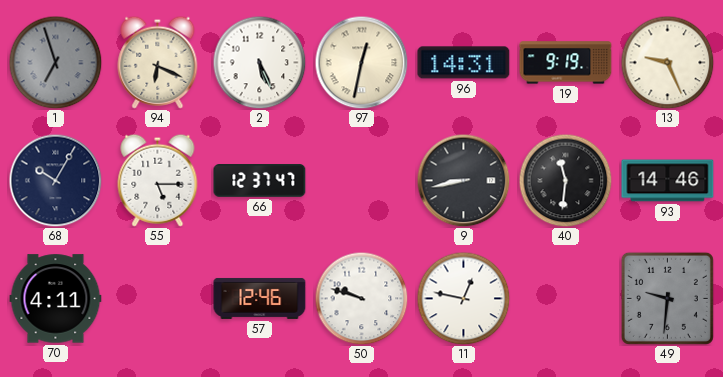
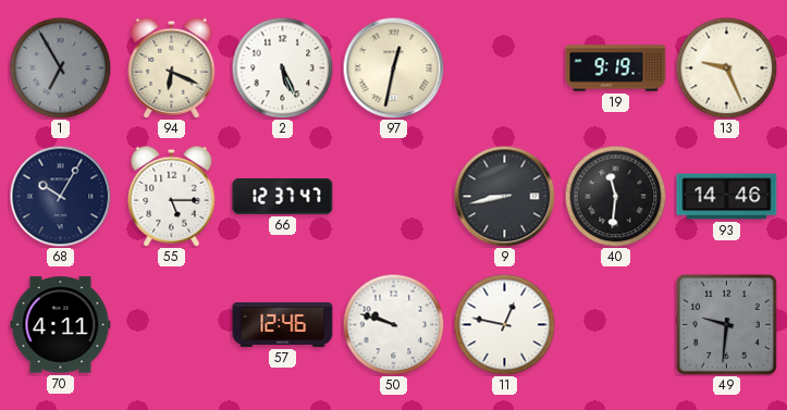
1: 6:57 -> 6:55
96: 14:31 -> none
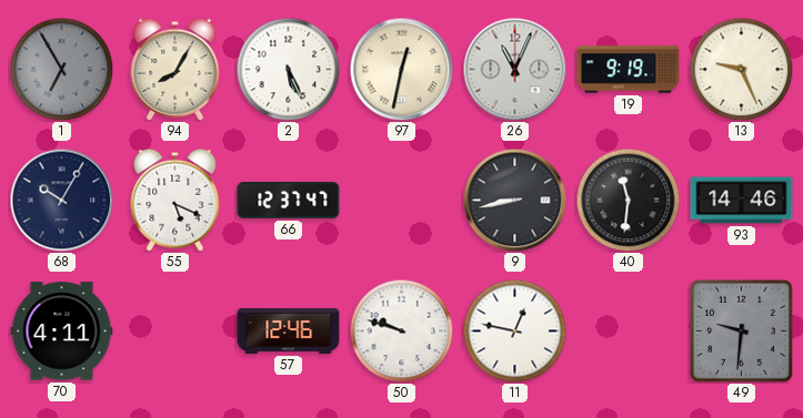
94: 6:19 -> 8:05
26: none -> 11:04
55: 5:15 -> 5:19
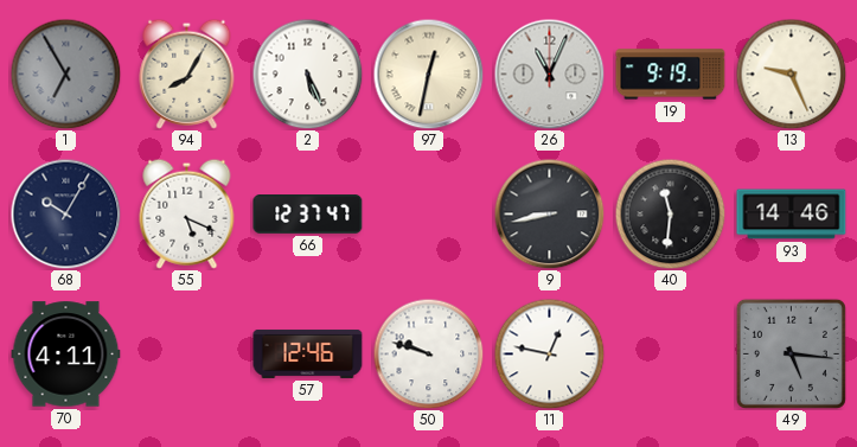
49: 9:31 -> 5:16
